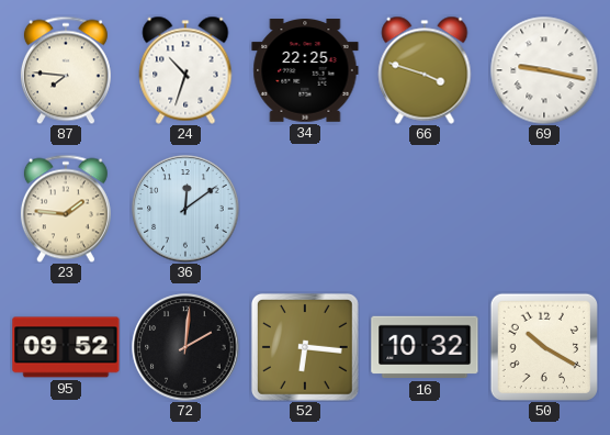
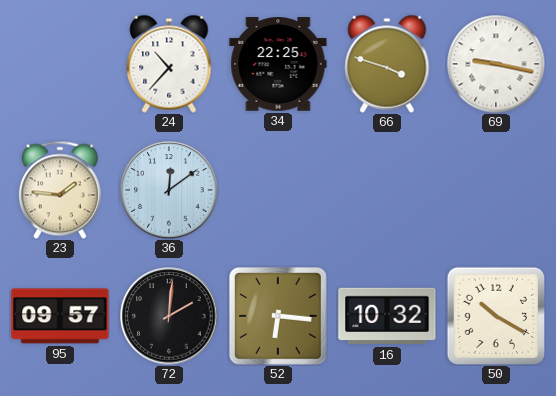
87: 7:46 -> none
24: 10:33 -> 10:37
95: 09:52 -> 09:57
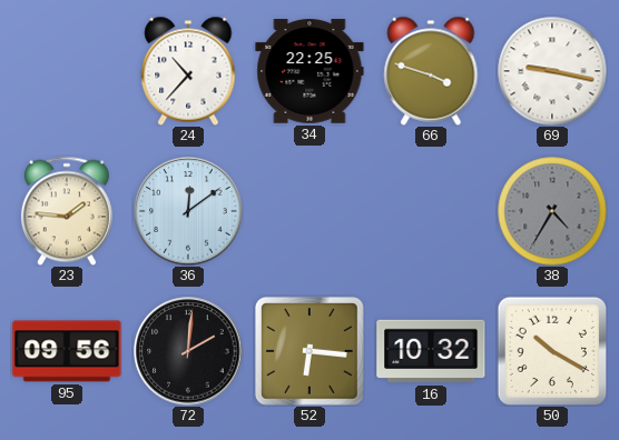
38: none -> 4:35
95: 09:57 -> 09:56
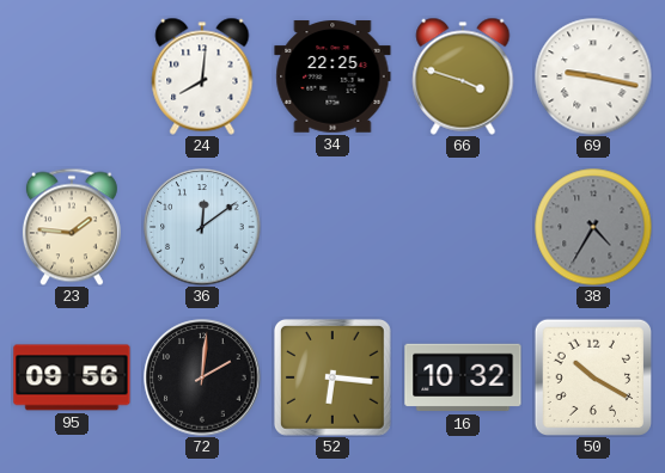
24: 10:37 -> 8:01
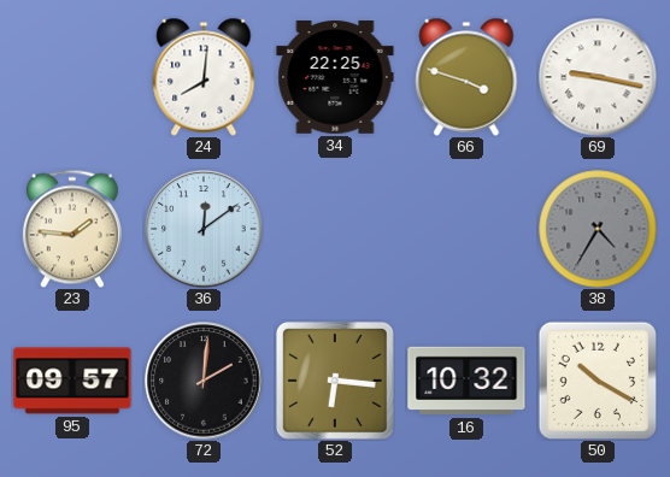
95: 09:56 -> 09:57
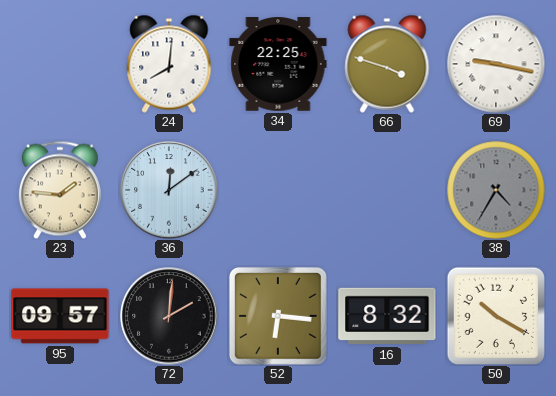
16: 10:32 -> 8:32
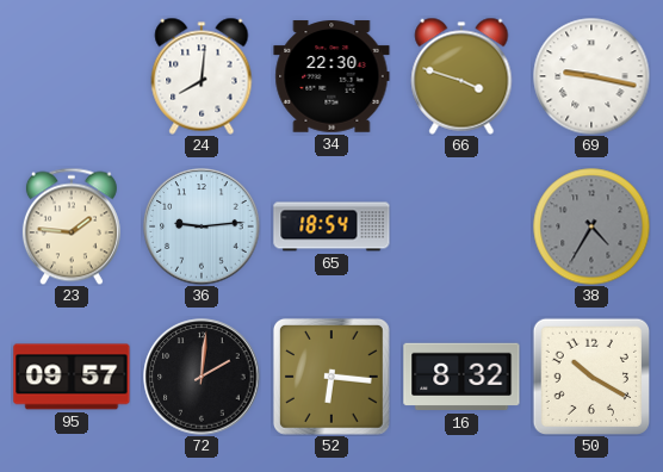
34: 22:25 -> 22:30
36: 12:09 -> 9:14
65: none -> 18:54
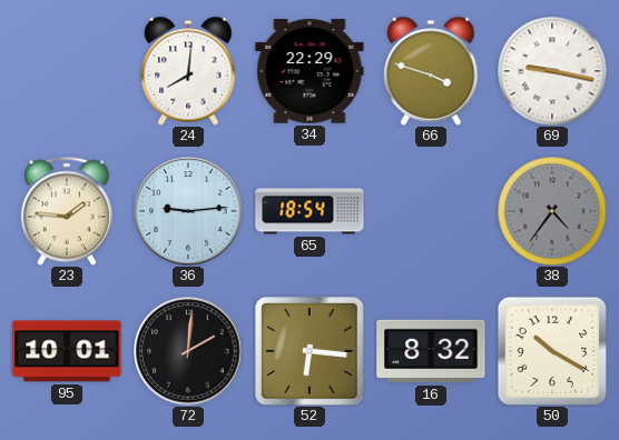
34: 22:30 -> 22:29
38: 4:35 -> 4:36
95: 09:57 -> 10:01
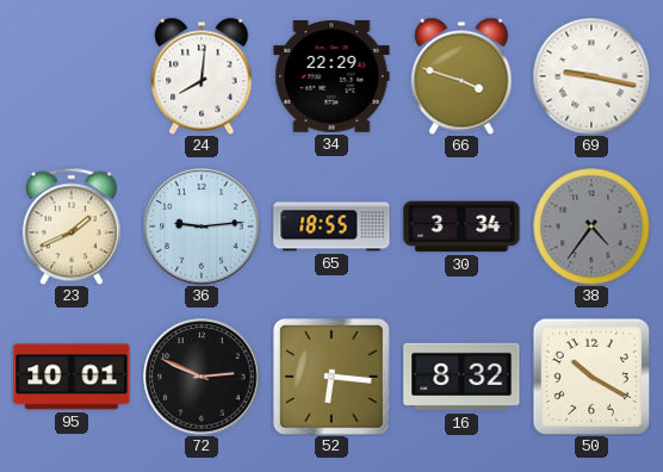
23: 1:46 -> 1:41
65: 18:54 -> 18:55
30: none -> 3:34
72: 2:01 -> 2:49
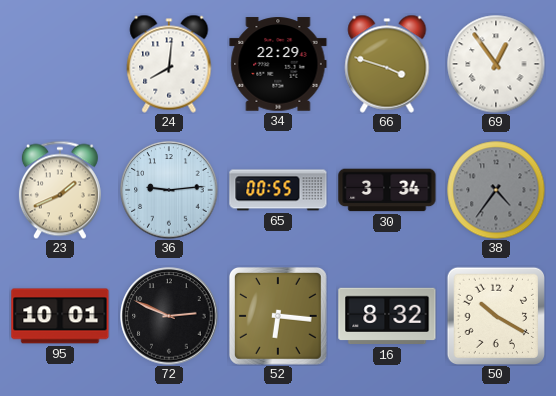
69: 9:17 -> 12:54
65: 18:55 -> 00:55
